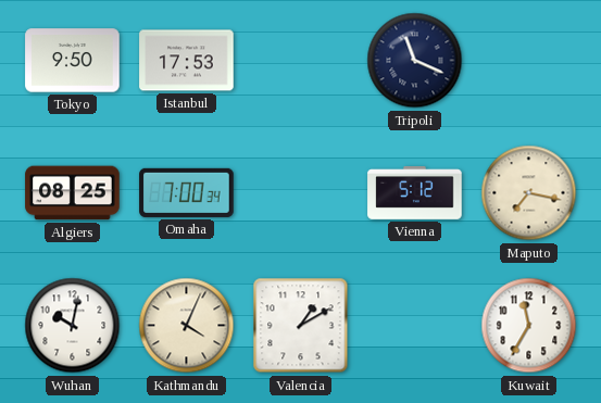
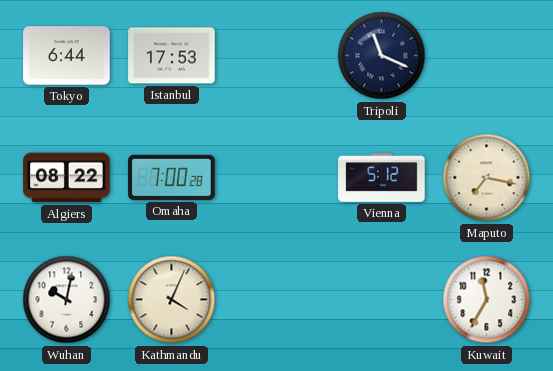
Tokyo: 9:50 -> 6:44
Algiers: 08:25 -> 08:22
Omaha: 7:00:34 -> 7:00:28
Valencia: 1:10 -> none
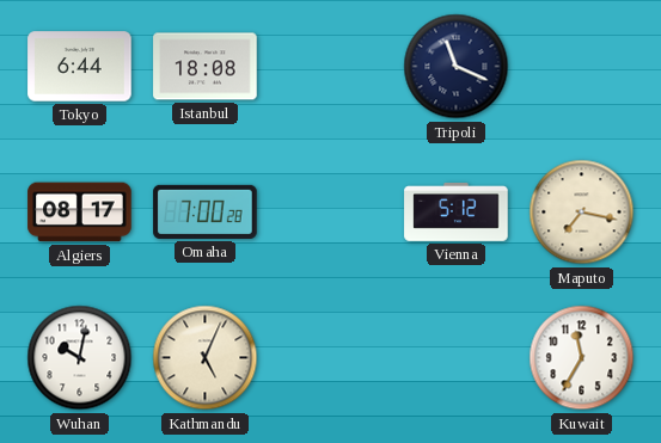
Istanbul: 17:53 -> 18:08
Algiers: 08:22 -> 08:17
Kathmandu: 4:04 -> 5:04
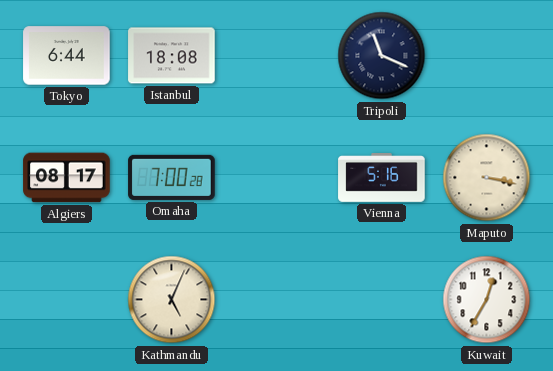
Vienna: 5:12 -> 5:16
Maputo: 7:17 -> 3:17
Wuhan: 10:02 -> none
Kuwait: 11:35 -> 12:35
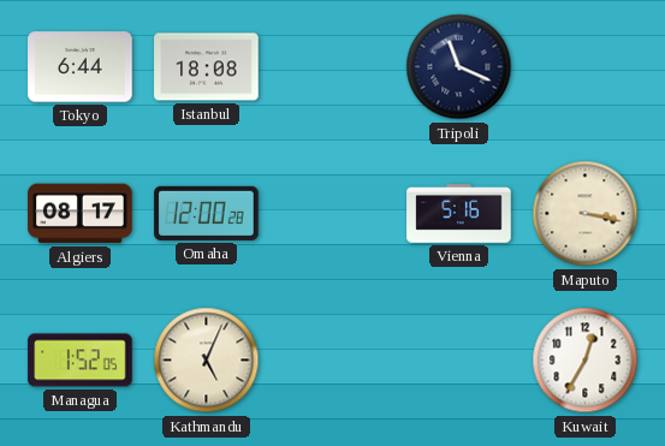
Omaha: 7:00 -> 12:00
Managua: none -> 1:52
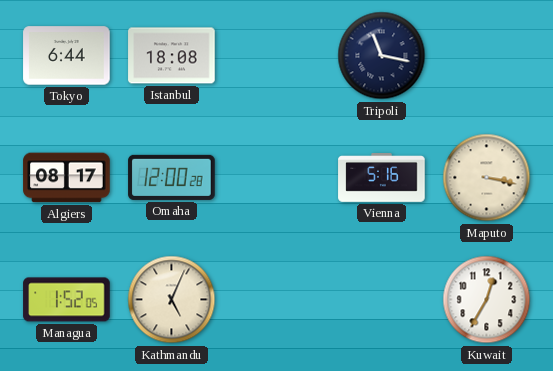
Tripoli: 11:19 -> 11:17
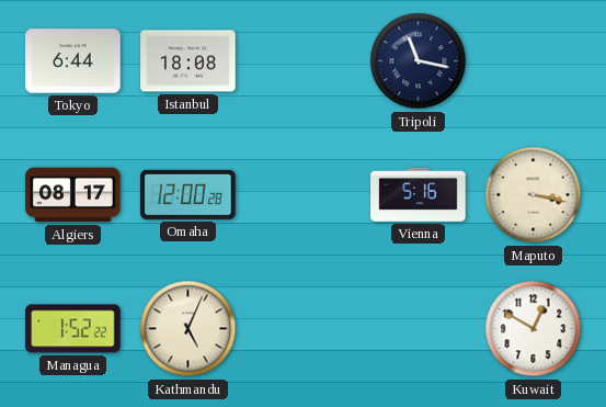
Managua: 1:52:05 -> 1:52:22
Kuwait: 12:35 -> 12:50
